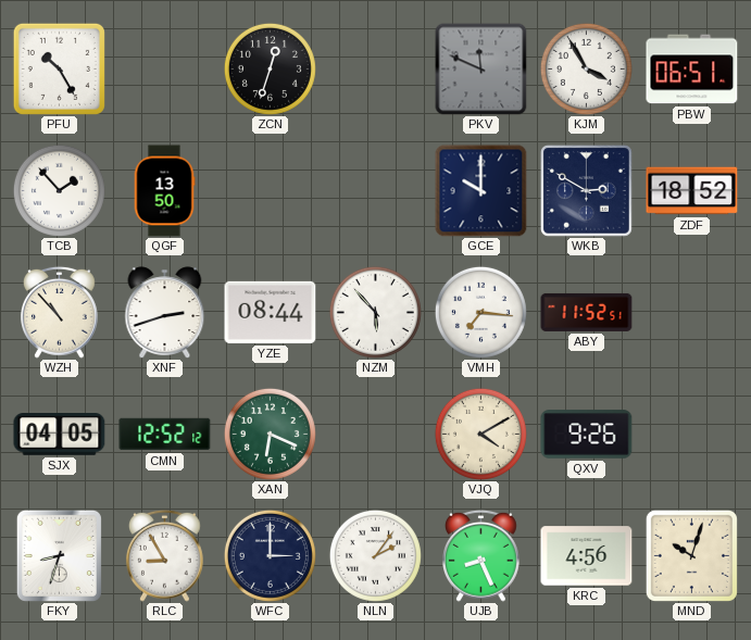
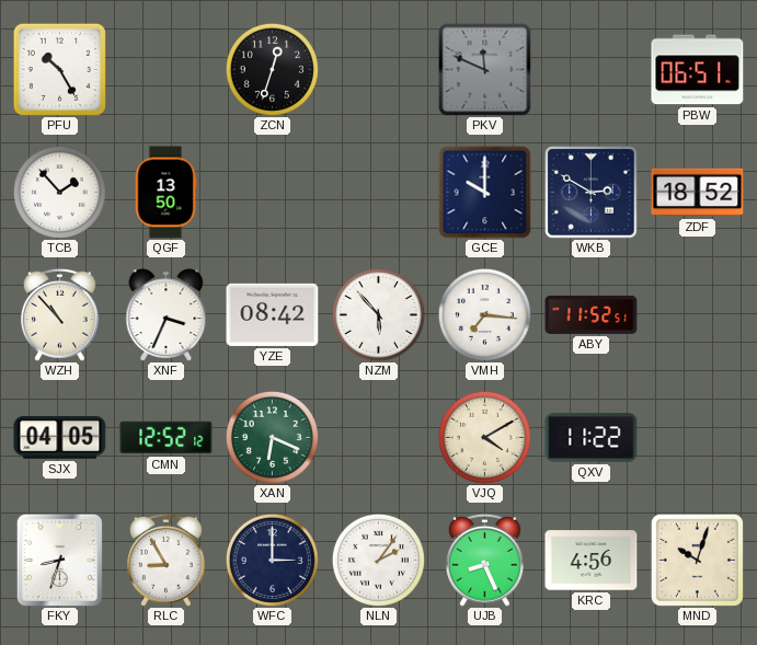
KJM: 3:55 -> none
XNF: 2:42 -> 3:34
YZE: 08:44 -> 08:42
QXV: 9:26 -> 11:22
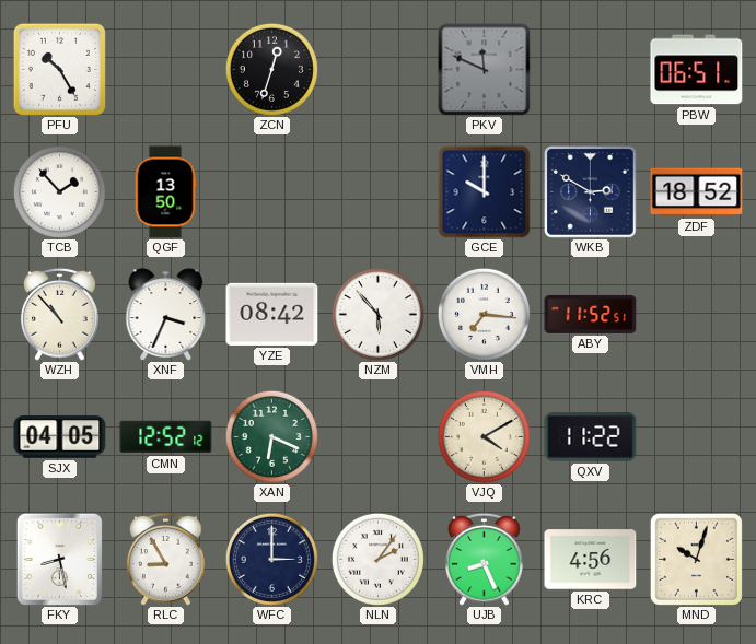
FKY: 8:33 -> 8:28
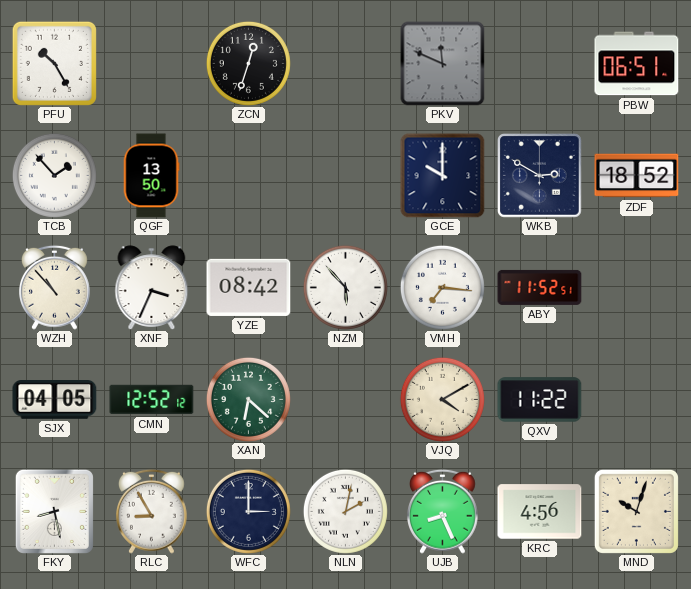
XAN: 6:19 -> 6:22
NLN: 2:06 -> 2:02
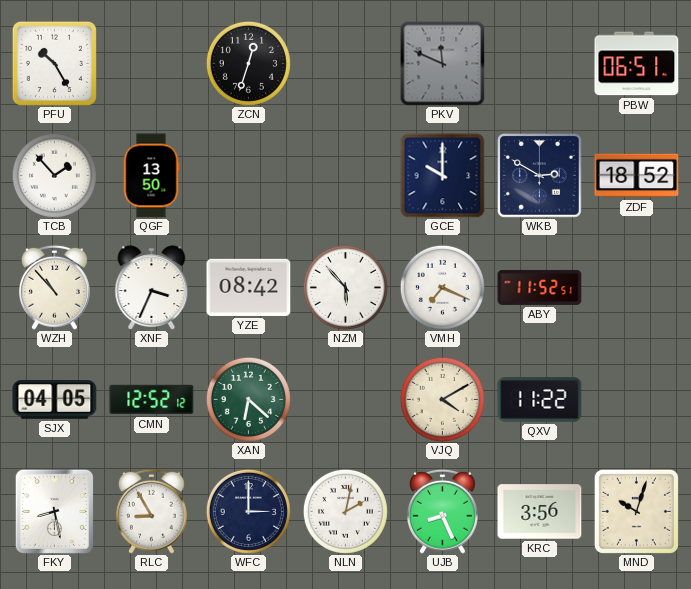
VMH: 7:16 -> 7:19
KRC: 4:56 -> 3:56
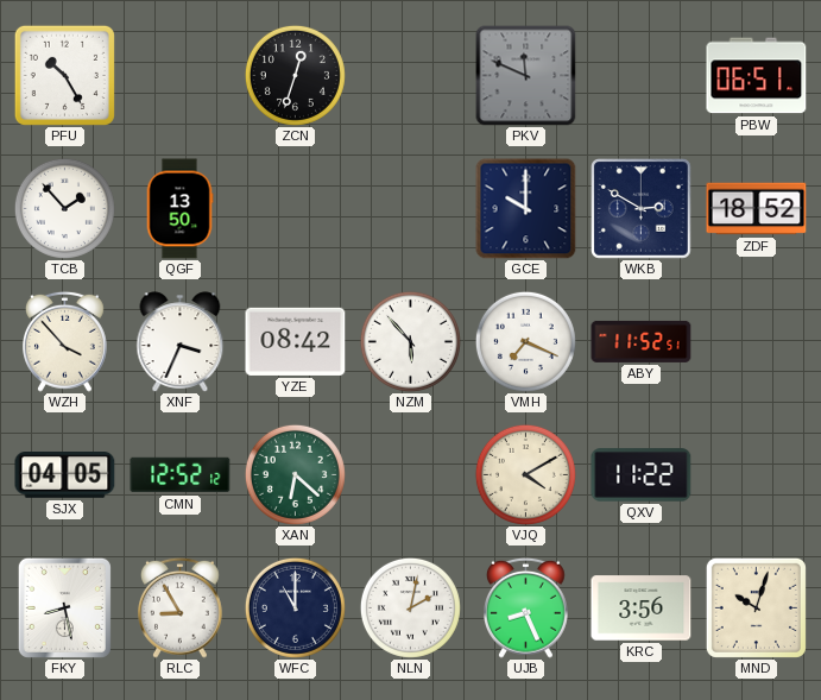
WZH: 10:53 -> 3:53
WFC: 3:00 -> 11:00
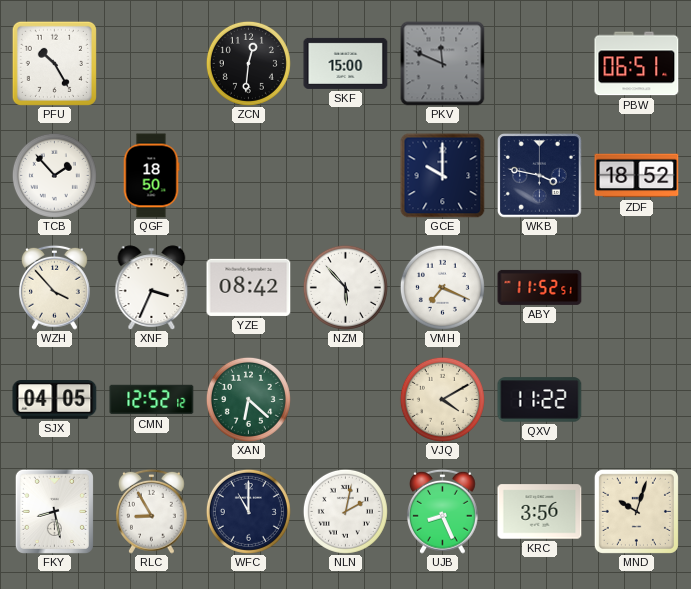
ZCN: 12:33 -> 12:31
SKF: none -> 15:00
QGF: 13:50 -> 18:50
WKB: 2:50 -> 3:47
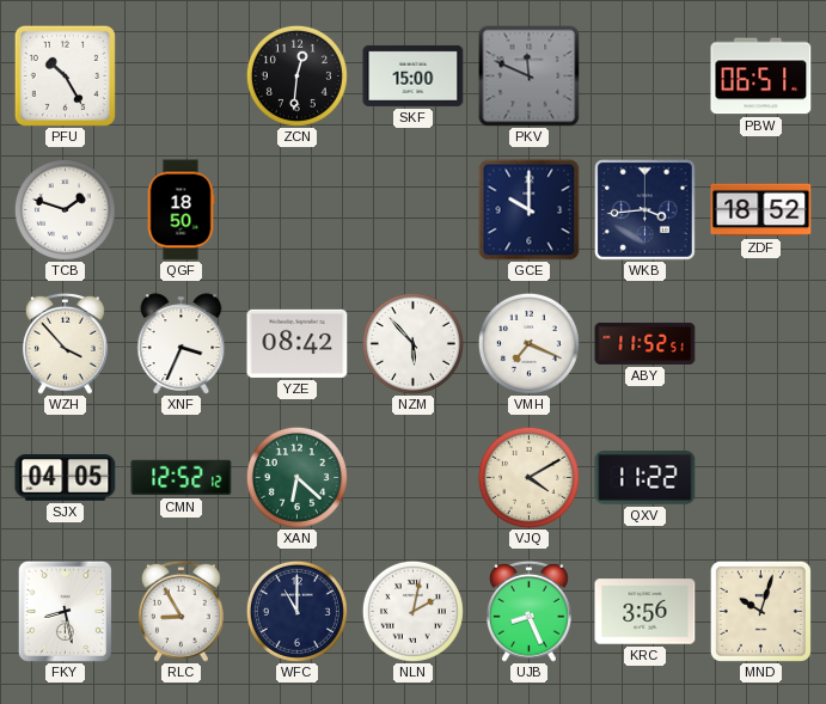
TCB: 1:53 -> 1:48
WKB: 3:47 -> 3:44
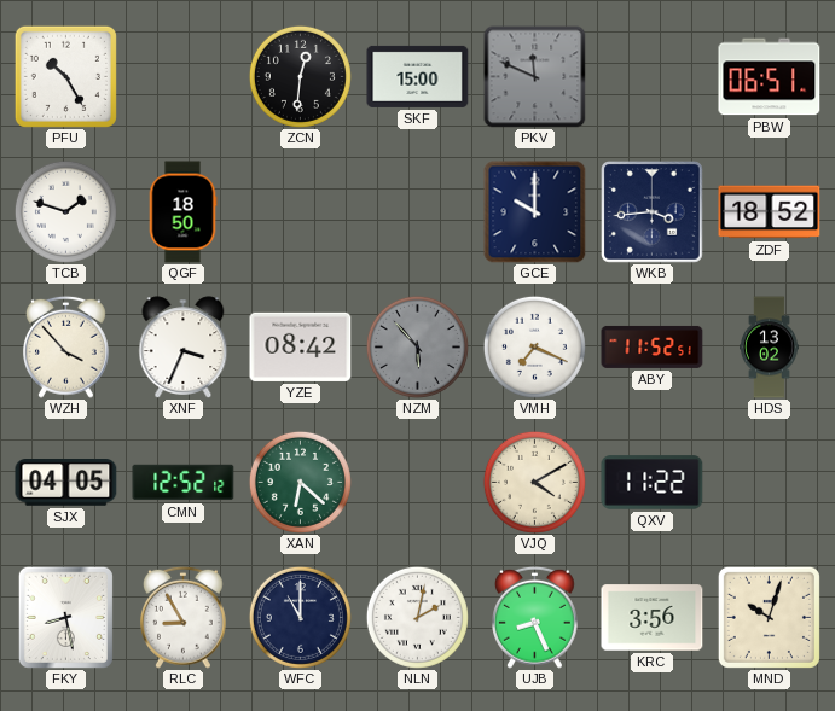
NZM dial: white -> grey
HDS: none -> 13:02
